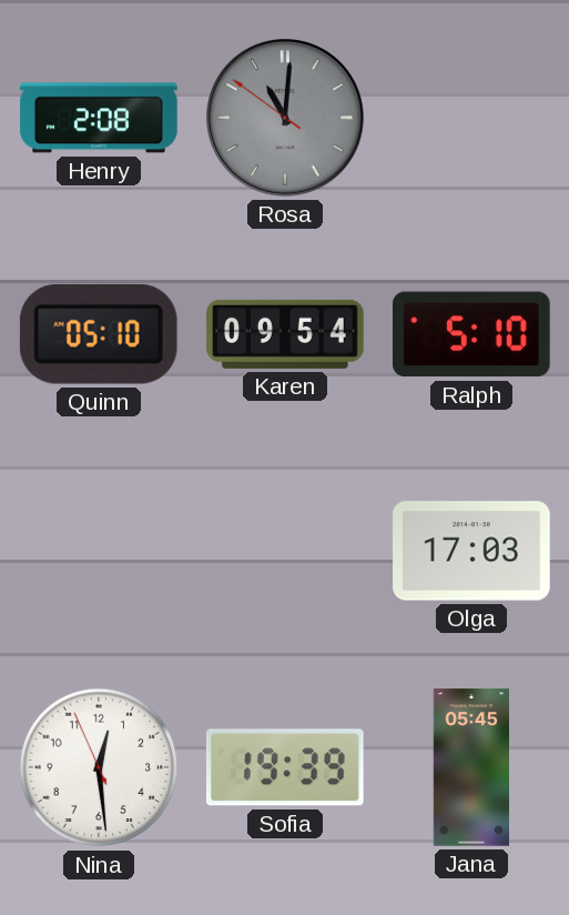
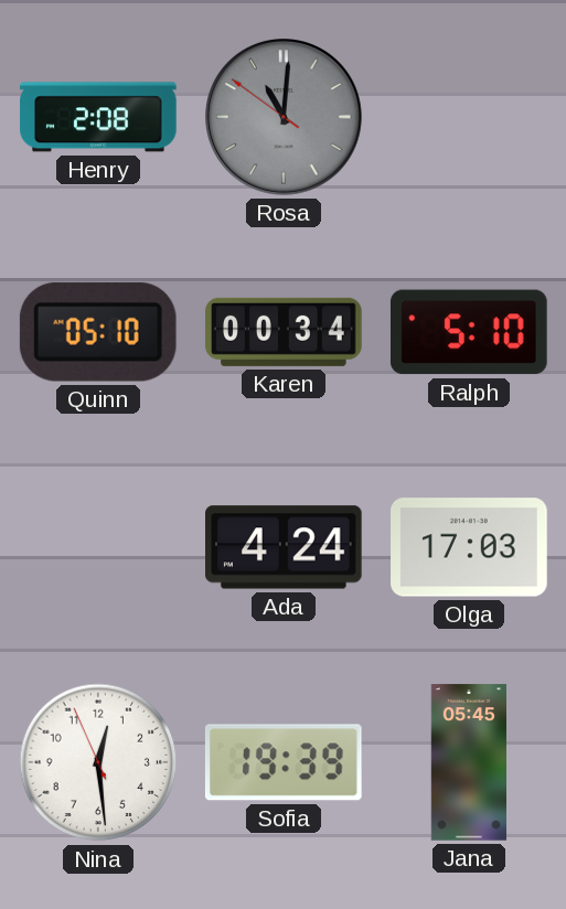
Karen: 09:54 -> 00:34
Ada: none -> 4:24
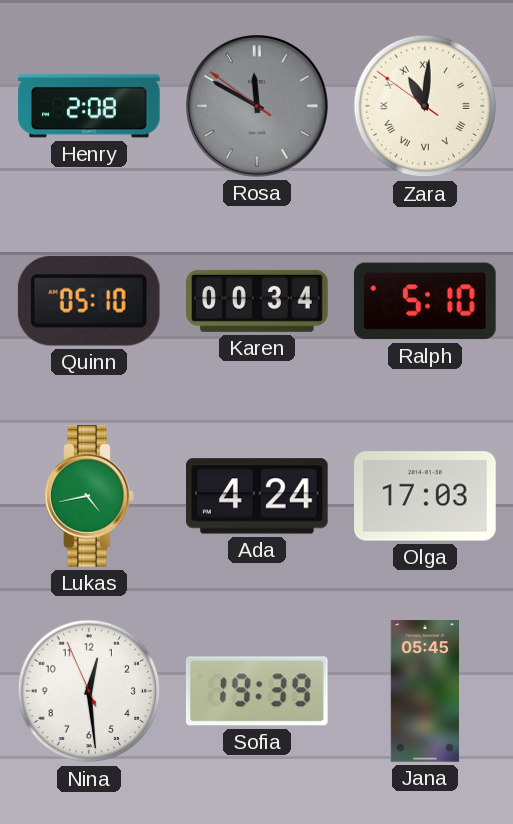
Rosa: 11:00 -> 11:49
Zara: none -> 11:00
Lukas: none -> 4:43
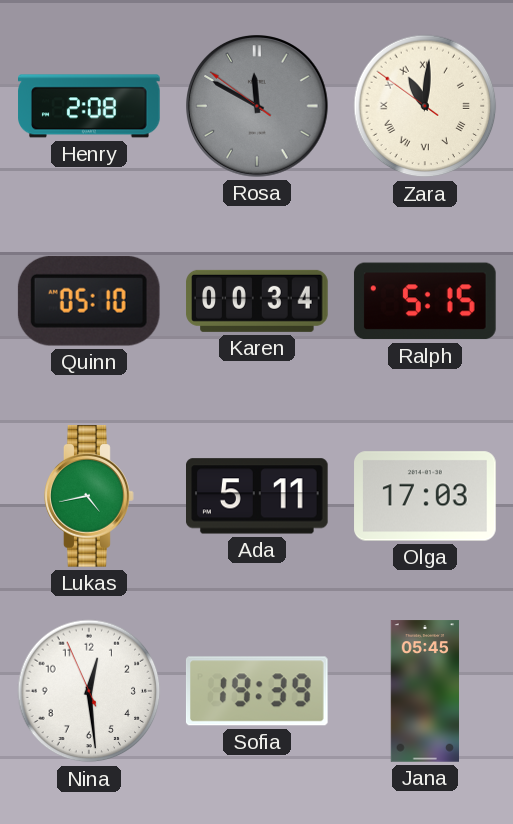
Ralph: 5:10 -> 5:15
Ada: 4:24 -> 5:11
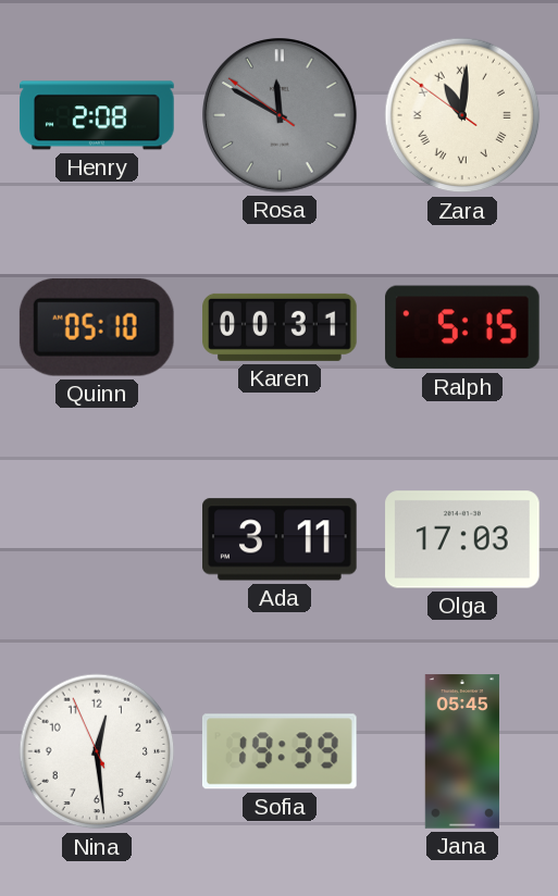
Karen: 00:34 -> 00:31
Lukas: 4:43 -> none
Ada: 5:11 -> 3:11
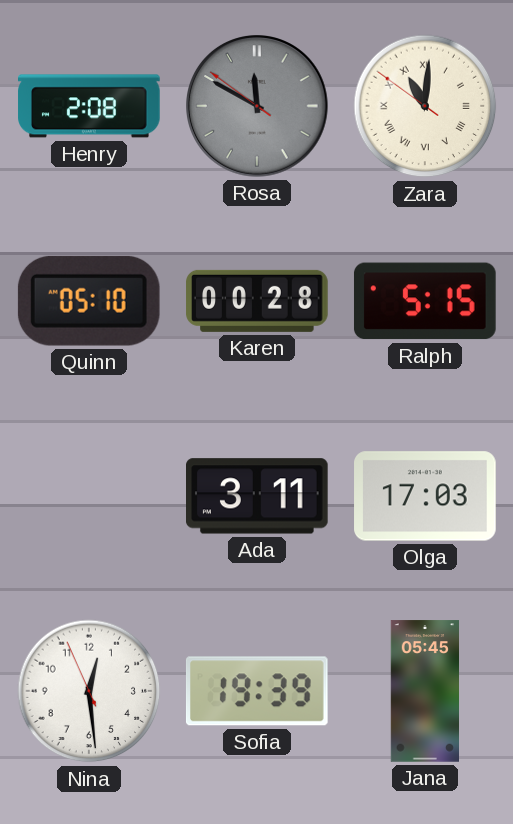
Karen: 00:31 -> 00:28
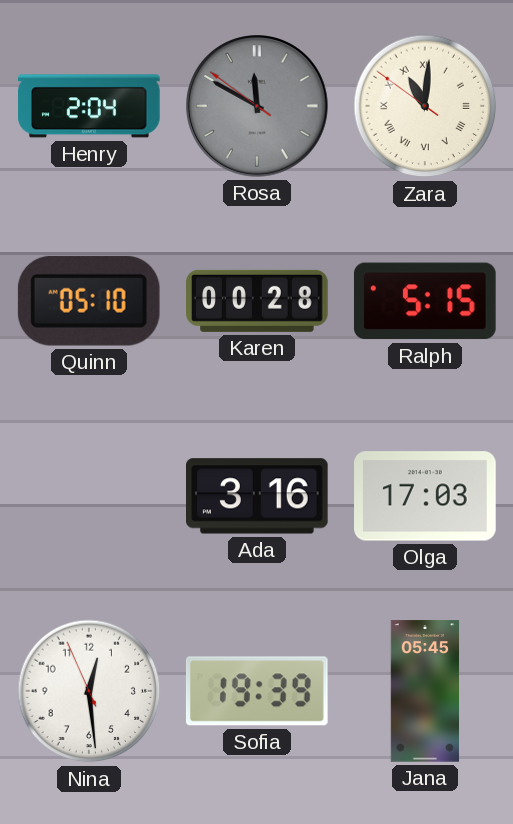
Henry: 2:08 -> 2:04
Ada: 3:11 -> 3:16
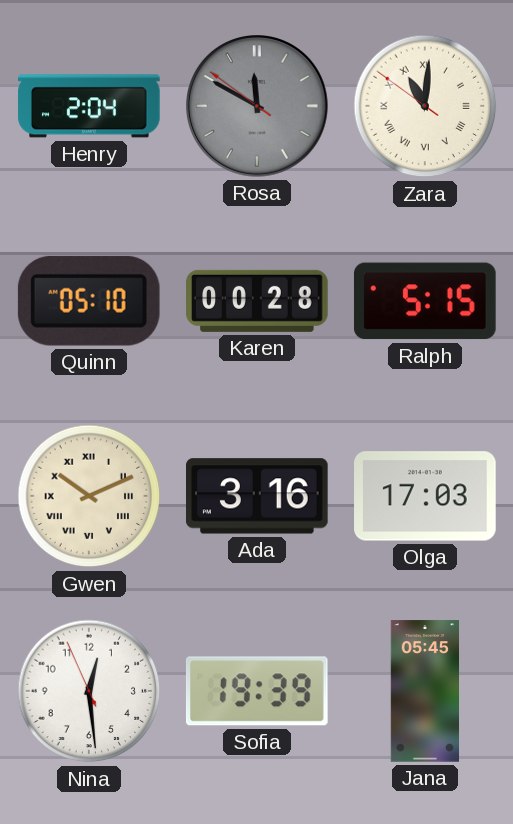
Gwen: none -> 10:11
